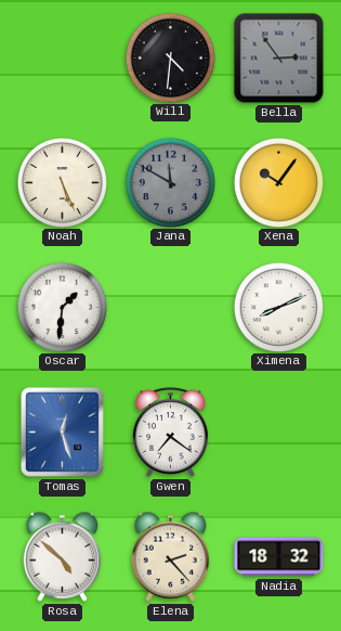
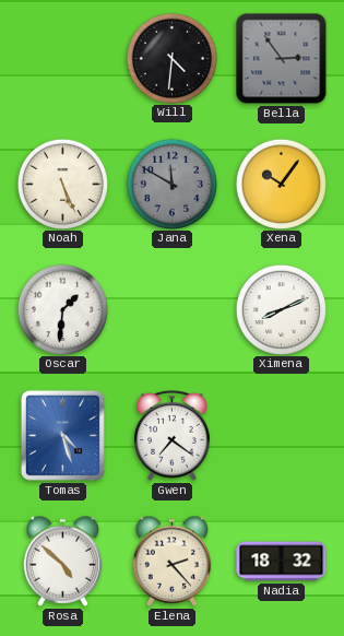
Tomas: 12:27 -> 4:27
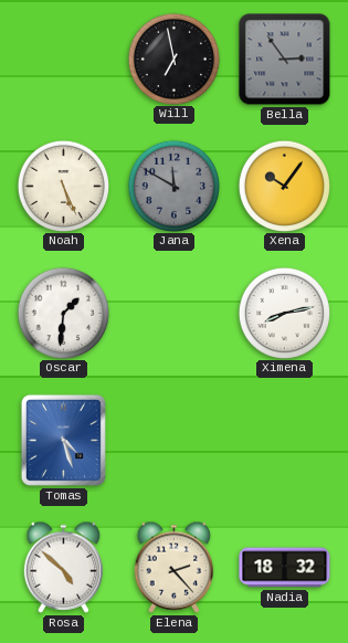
Will: 4:31 -> 6:58
Ximena: 8:11 -> 8:13
Gwen: 7:21 -> none
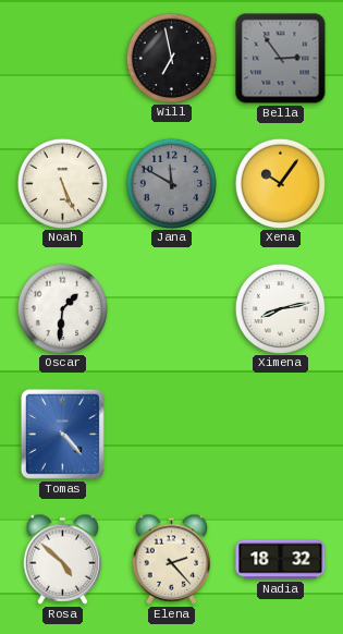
Tomas: 4:27 -> 4:23
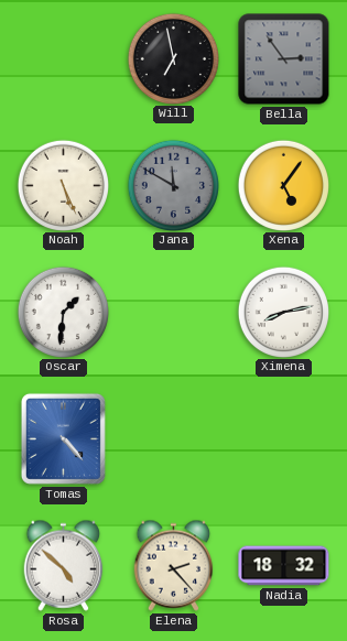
Xena: 10:06 -> 5:06
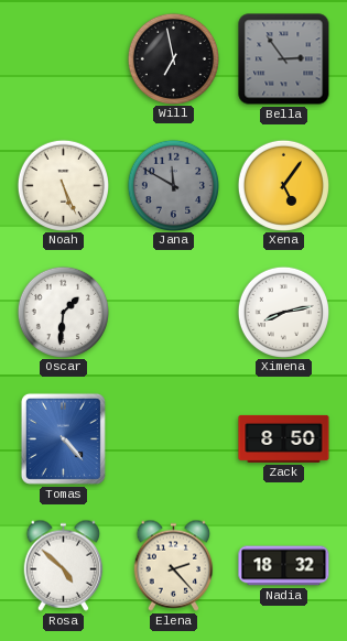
Zack: none -> 8:50
